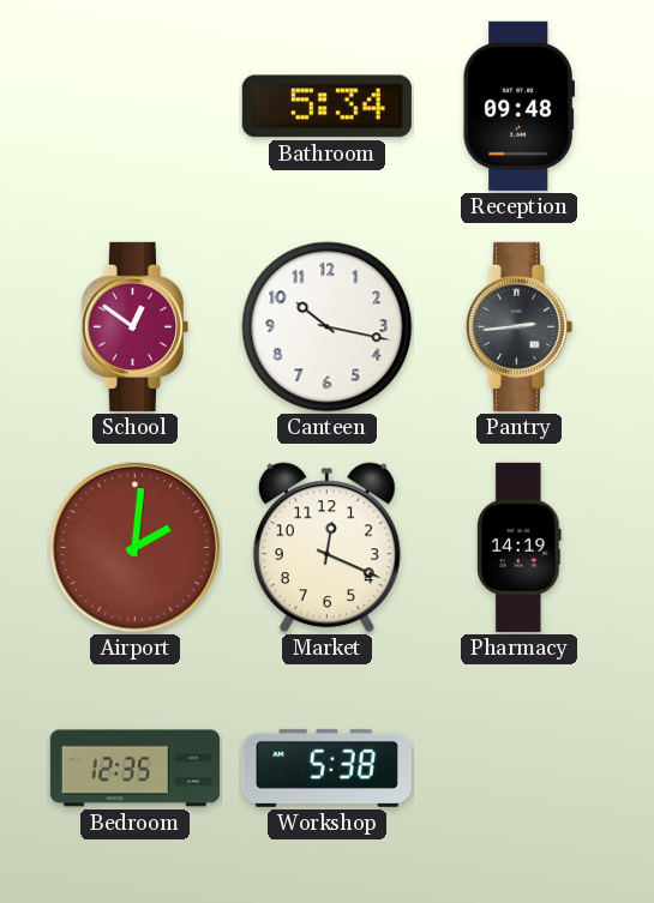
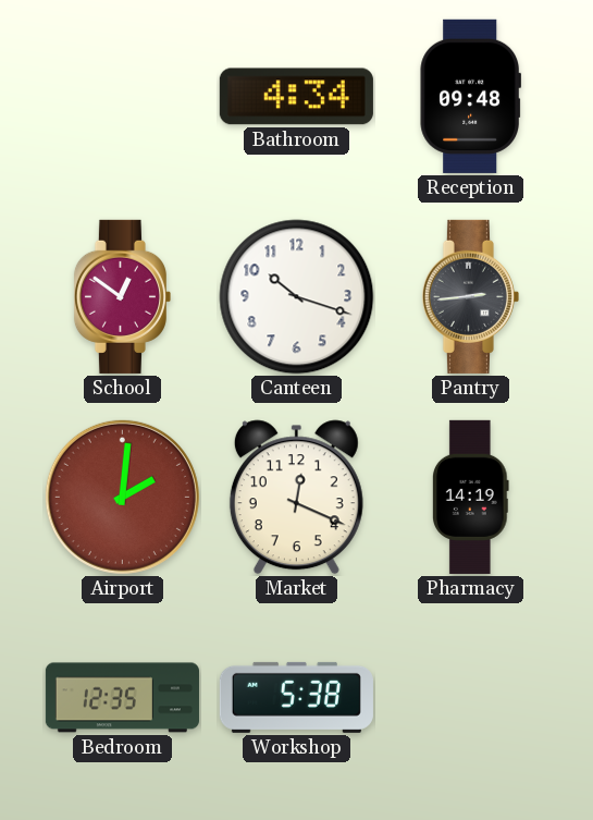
Bathroom: 5:34 -> 4:34
Canteen: 10:17 -> 10:18
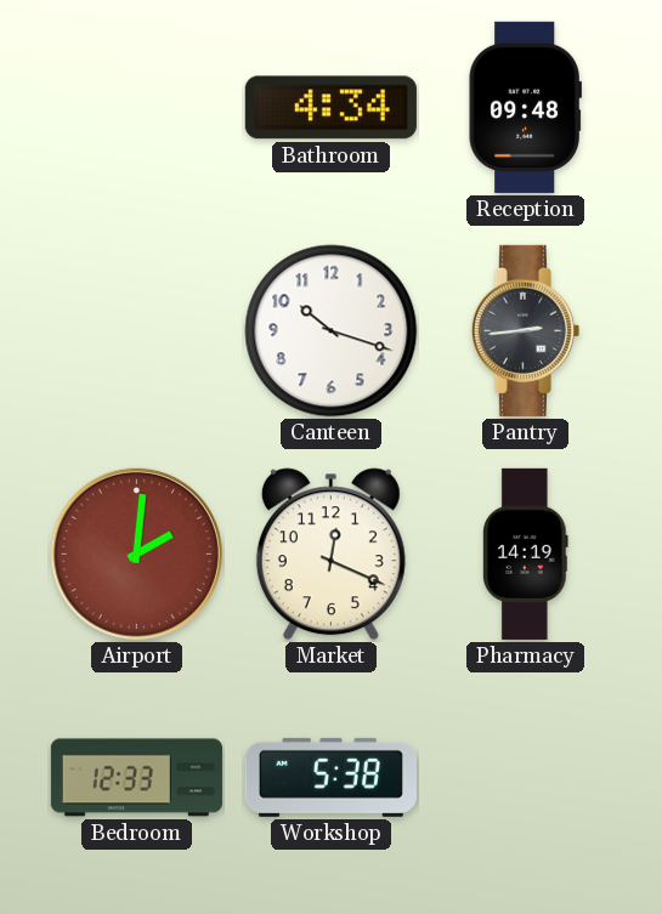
School: 12:51 -> none
Bedroom: 12:35 -> 12:33
